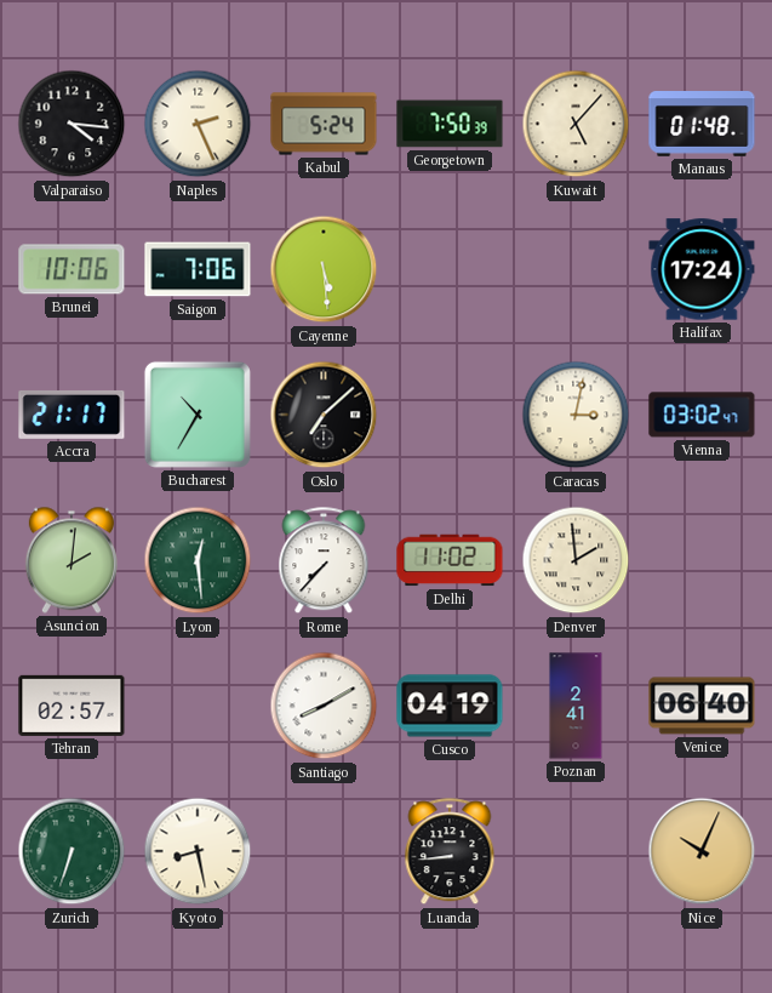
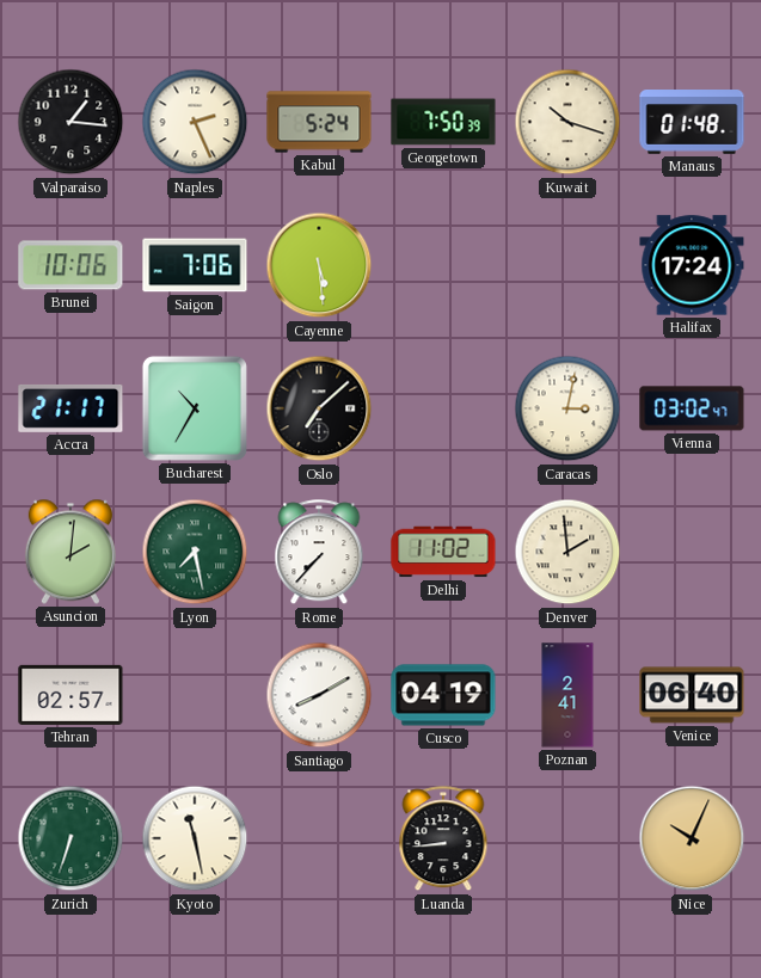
Valparaiso: 4:16 -> 1:16
Kuwait: 5:07 -> 10:18
Lyon: 12:29 -> 7:28
Kyoto: 8:28 -> 11:28
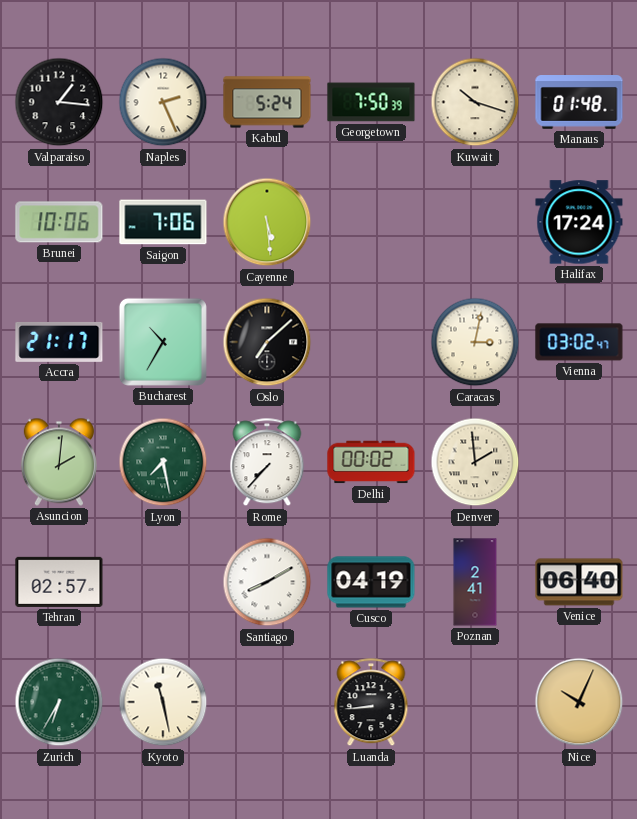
Delhi: 11:02 -> 00:02
Zurich: 6:33 -> 6:35
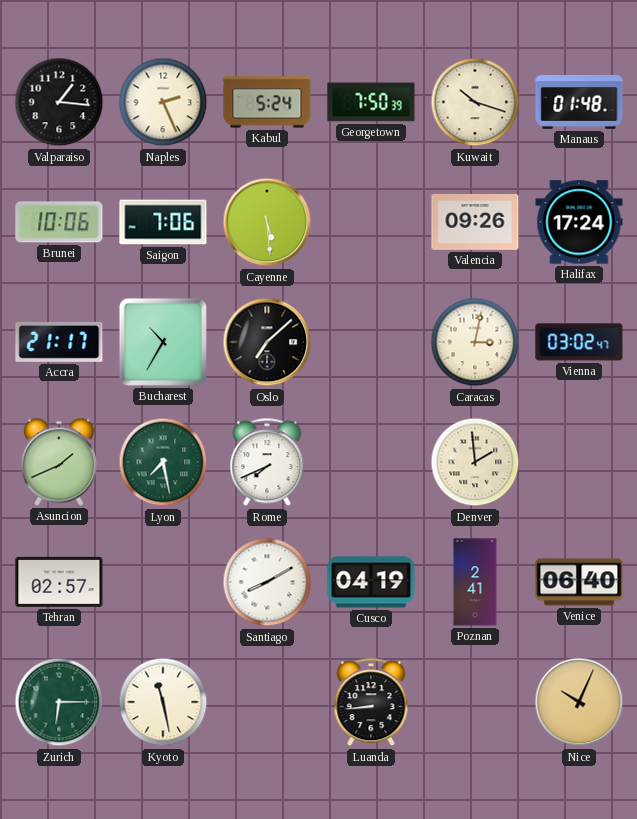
Valencia: none -> 09:26
Asuncion: 2:01 -> 1:41
Rome: 7:37 -> 7:41
Delhi: 00:02 -> none
Zurich: 6:35 -> 6:15
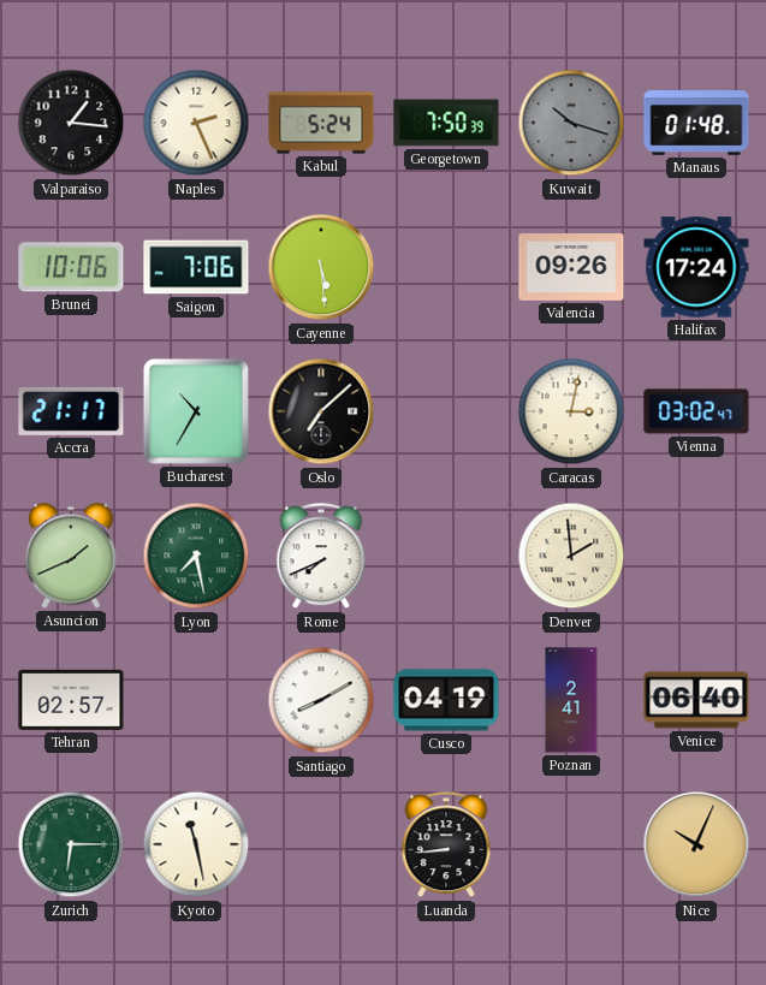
Kuwait dial: cream -> grey
